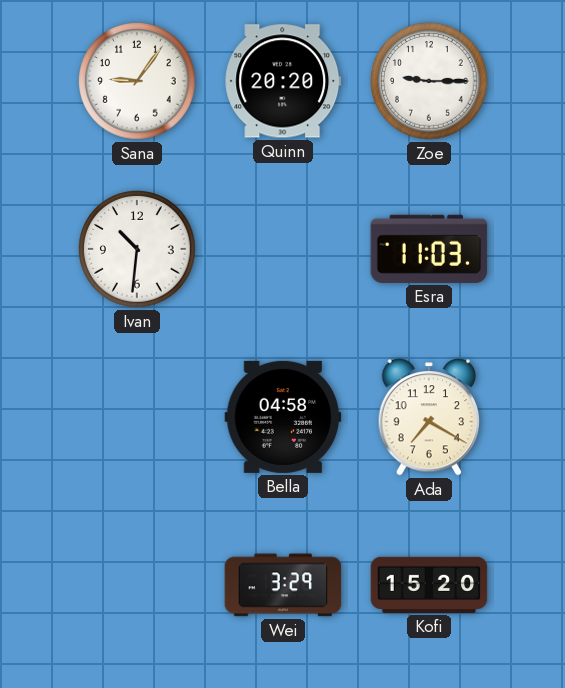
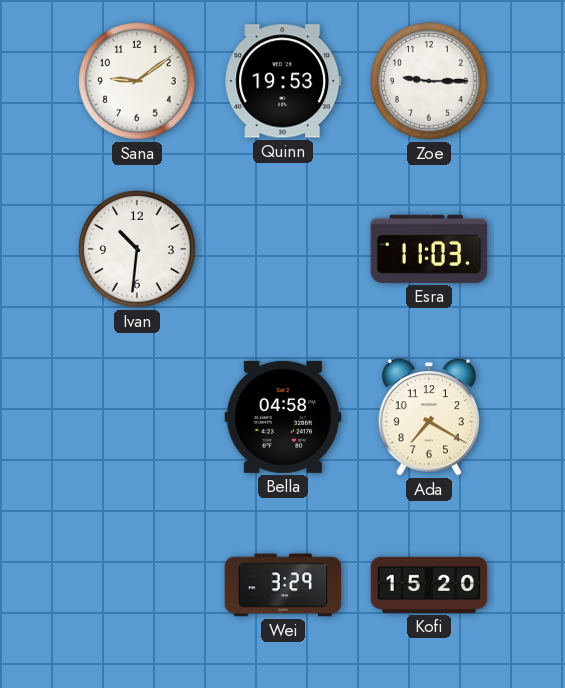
Sana: 9:06 -> 9:09
Quinn: 20:20 -> 19:53
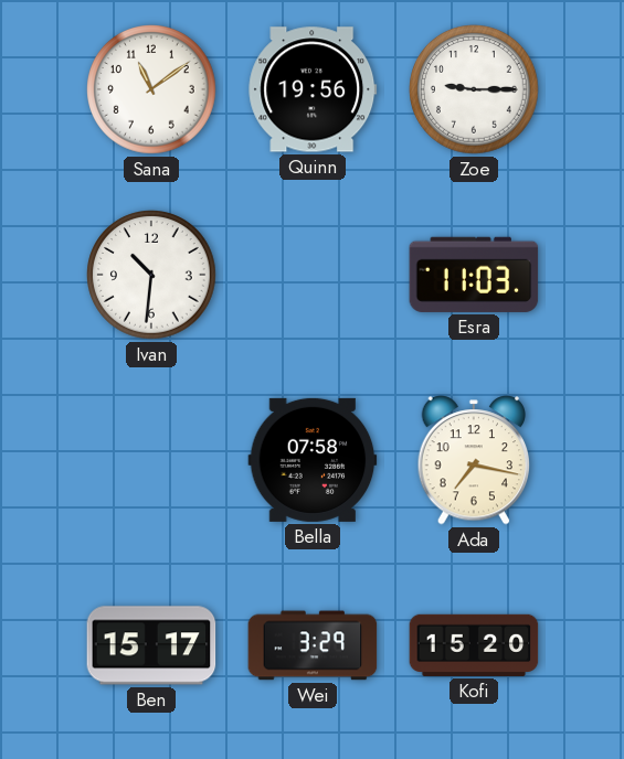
Sana: 9:09 -> 11:09
Quinn: 19:53 -> 19:56
Bella: 04:58 -> 07:58
Ada: 7:20 -> 7:17
Ben: none -> 15:17
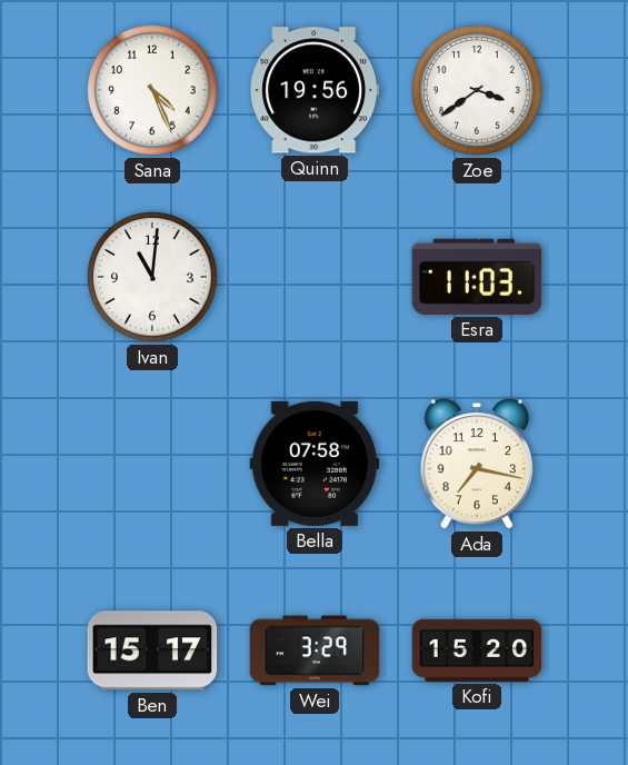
Sana: 11:09 -> 4:26
Zoe: 9:15 -> 3:39
Ivan: 10:31 -> 11:01
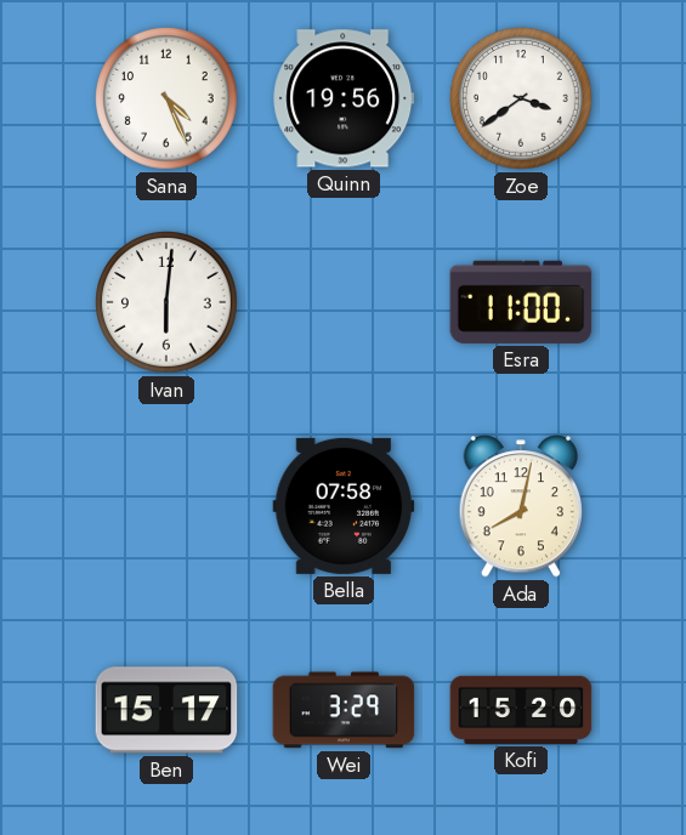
Ivan: 11:01 -> 6:01
Esra: 11:03 -> 11:00
Ada: 7:17 -> 8:02
